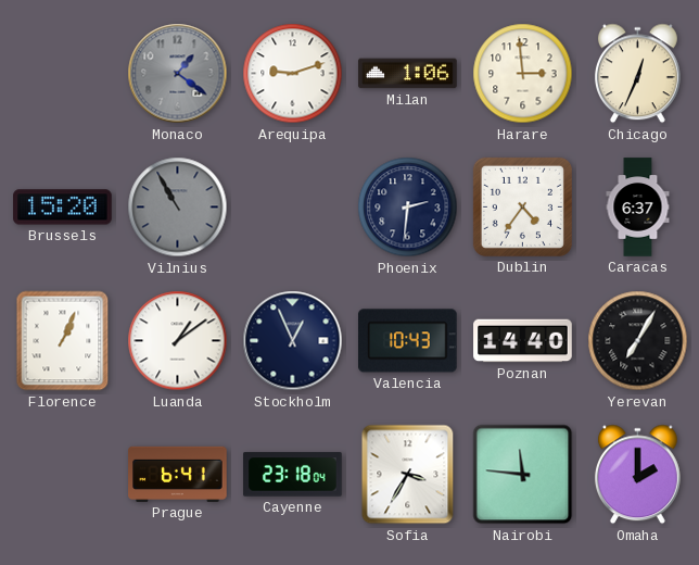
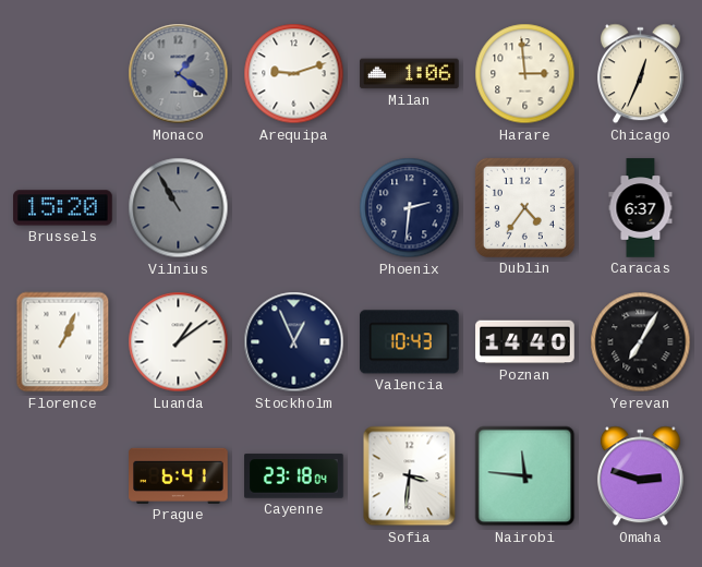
Sofia: 3:35 -> 3:31
Omaha: 2:00 -> 2:48
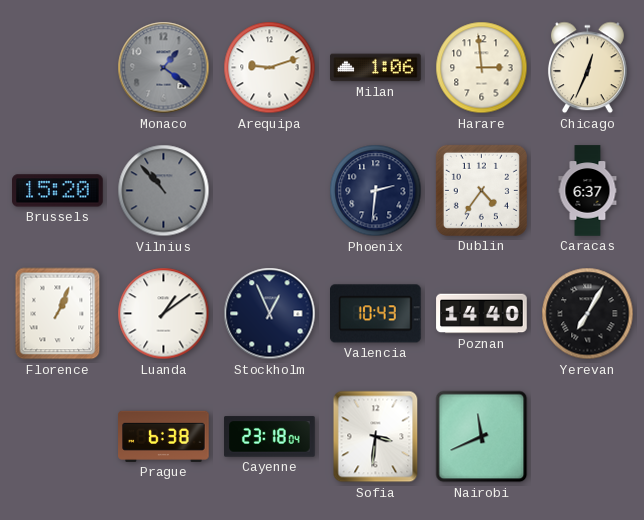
Vilnius: 10:55 -> 10:53
Prague: 6:41 -> 6:38
Nairobi: 11:46 -> 11:41
Omaha: 2:48 -> none
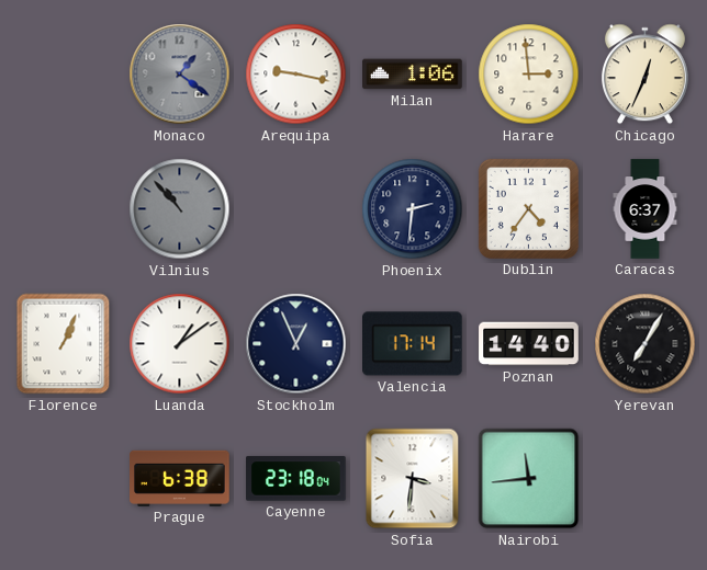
Arequipa: 9:12 -> 9:17
Brussels: 15:20 -> none
Valencia: 10:43 -> 17:14
Nairobi: 11:41 -> 11:44
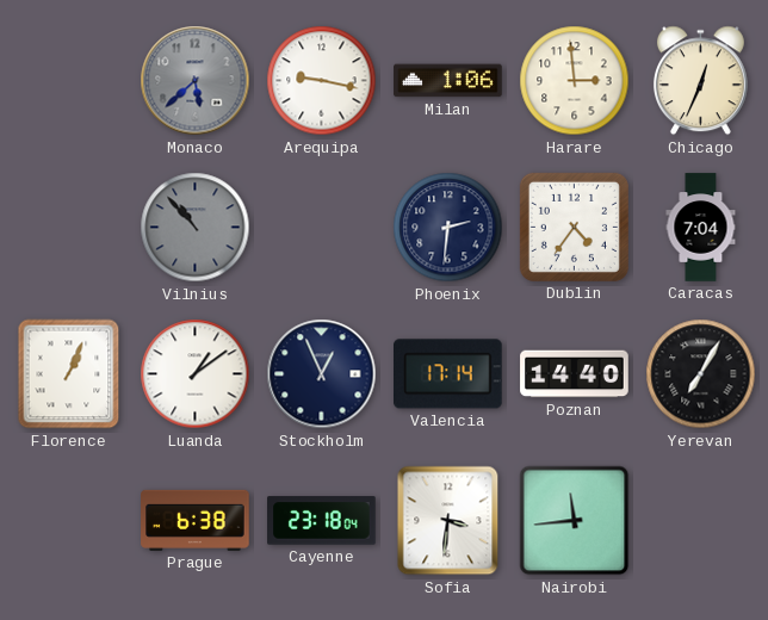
Monaco: 1:21 -> 5:38
Caracas: 6:37 -> 7:04
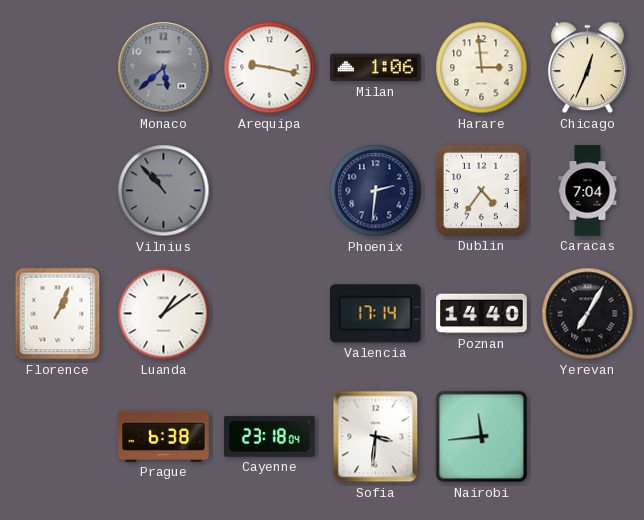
Stockholm: 12:56 -> none
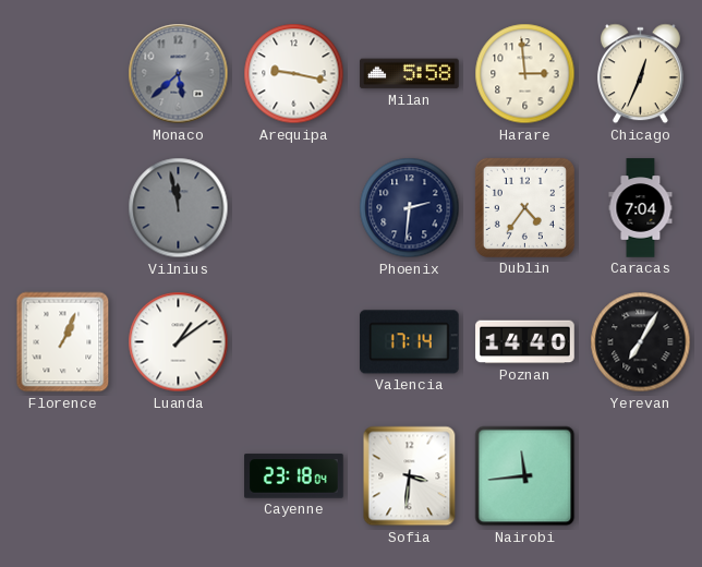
Milan: 1:06 -> 5:58
Vilnius: 10:53 -> 11:58
Prague: 6:38 -> none
